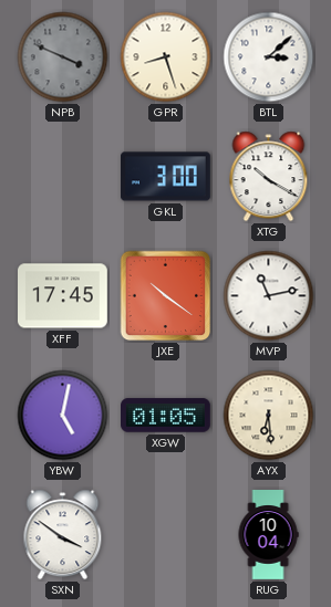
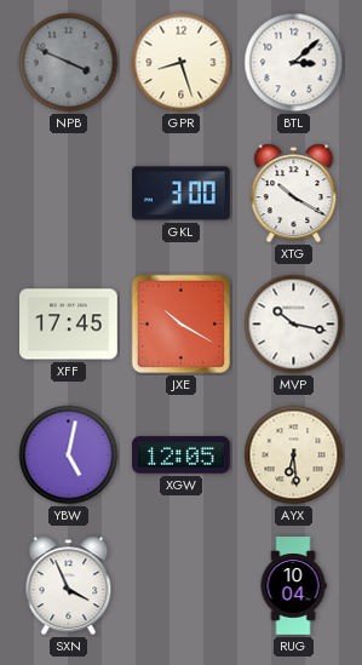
JXE: 10:21 -> 10:20
MVP: 11:13 -> 10:17
XGW: 01:05 -> 12:05
SXN: 3:51 -> 3:56
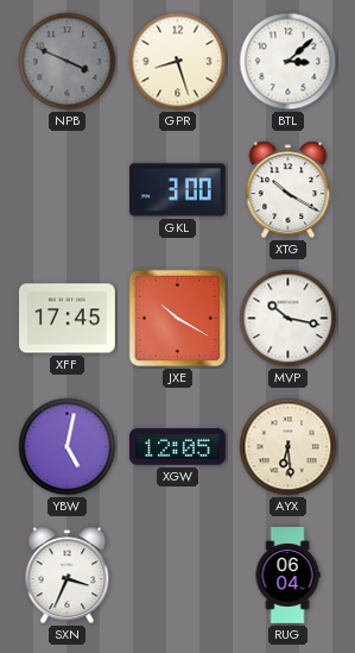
SXN: 3:56 -> 3:34
RUG: 10:04 -> 06:04
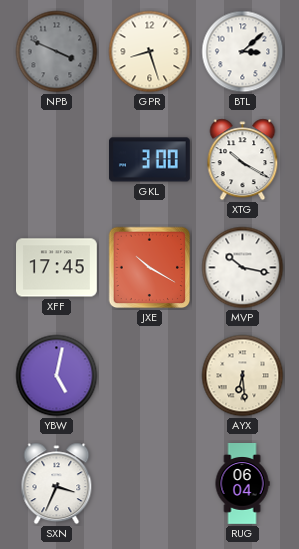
XGW: 12:05 -> none
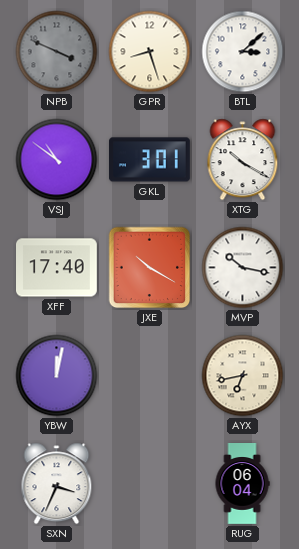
VSJ: none -> 10:51
GKL: 3:00 -> 3:01
XFF: 17:45 -> 17:40
YBW: 5:02 -> 12:02
AYX: 6:29 -> 6:43
